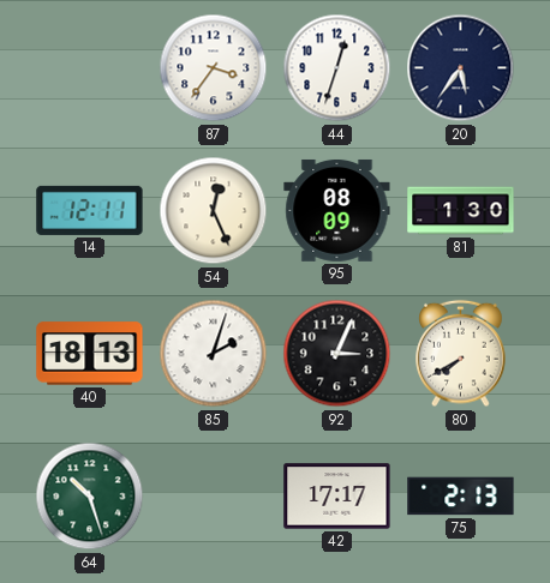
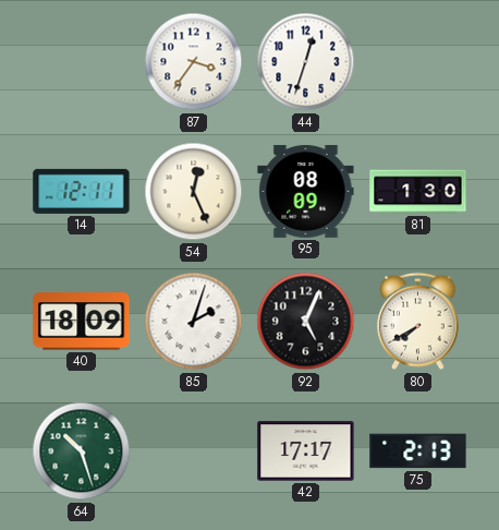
20: 5:36 -> none
40: 18:13 -> 18:09
92: 3:04 -> 5:04
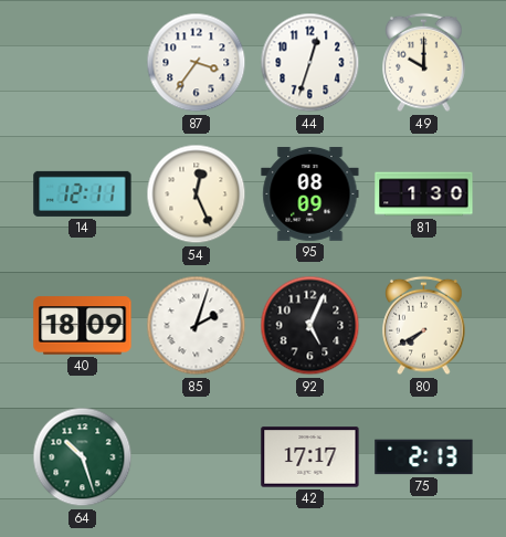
49: none -> 10:00
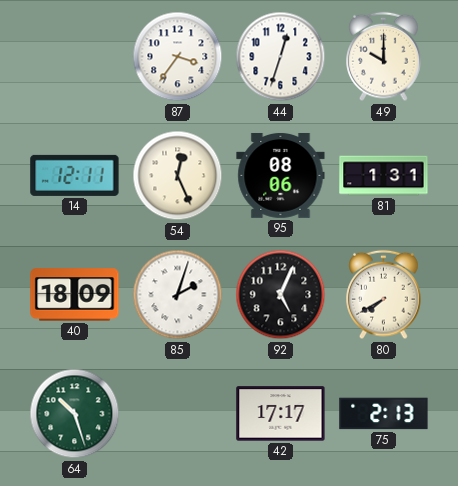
95: 08:09 -> 08:06
81: 1:30 -> 1:31
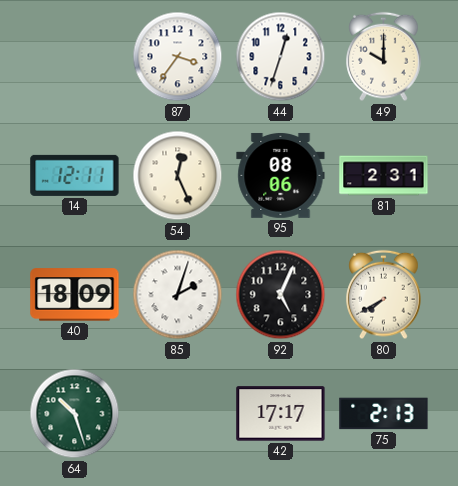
81: 1:31 -> 2:31
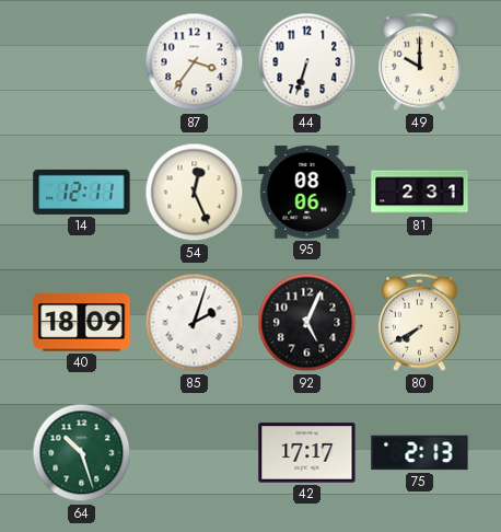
44: 12:33 -> 6:33
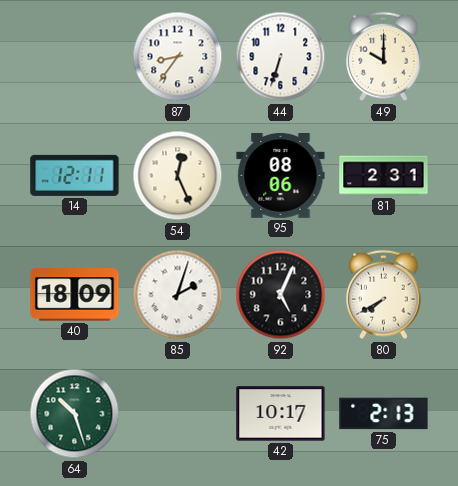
87: 3:36 -> 8:36
42: 17:17 -> 10:17
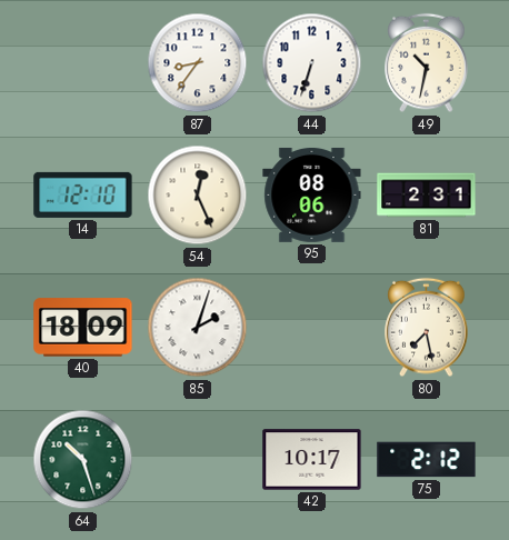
49: 10:00 -> 10:32
14: 12:11 -> 12:10
92: 5:04 -> none
80: 7:40 -> 7:28
75: 2:13 -> 2:12
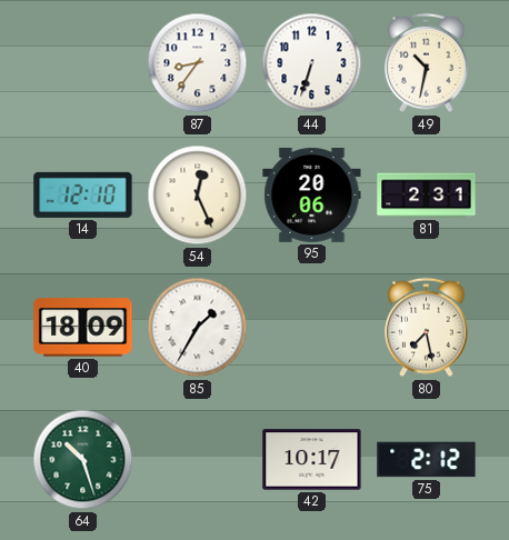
95: 08:06 -> 20:06
85: 2:03 -> 1:35
